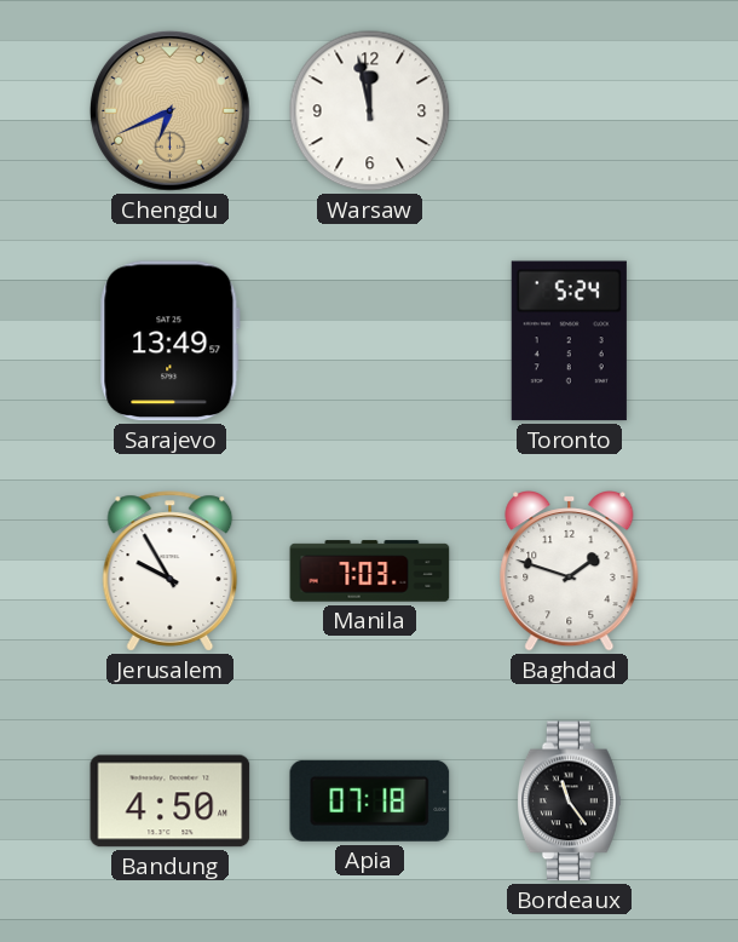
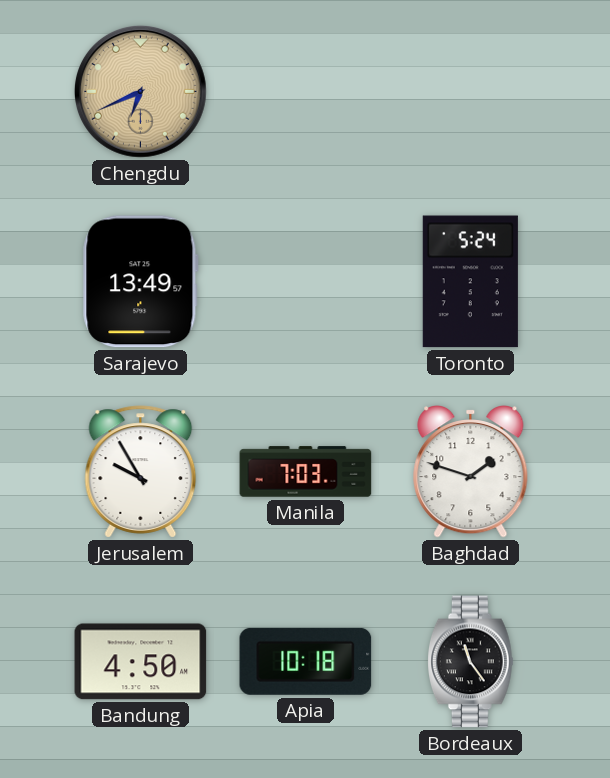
Warsaw: 11:58 -> none
Apia: 07:18 -> 10:18
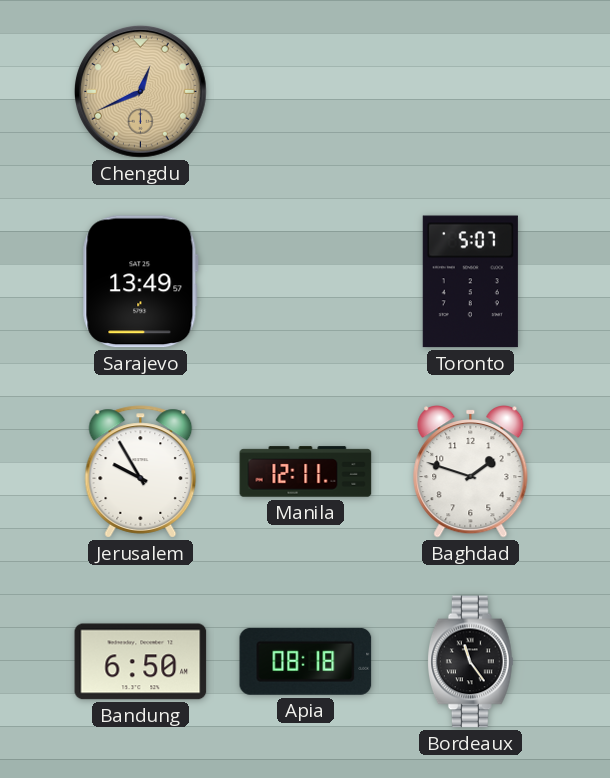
Chengdu: 6:41 -> 12:41
Toronto: 5:24 -> 5:07
Manila: 7:03 -> 12:11
Bandung: 4:50 -> 6:50
Apia: 10:18 -> 08:18
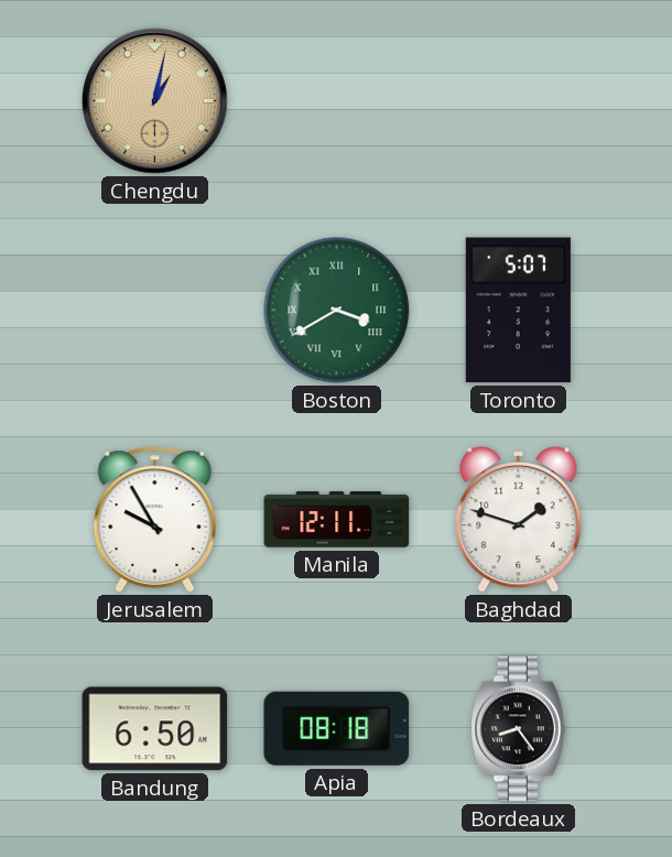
Chengdu: 12:41 -> 1:02
Sarajevo: 13:49 -> none
Boston: none -> 3:40
Bordeaux: 11:24 -> 8:24
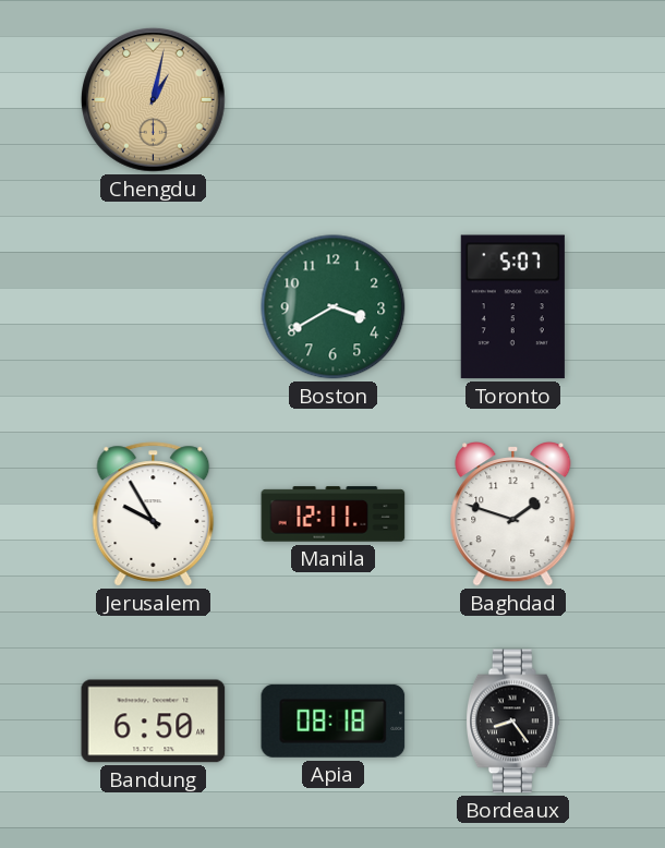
Boston numerals: Roman -> Arabic
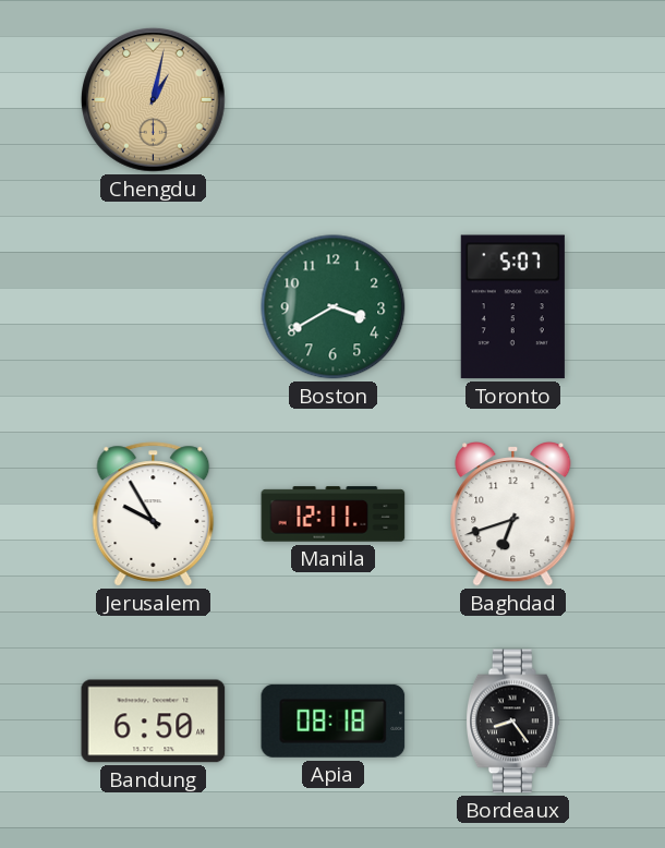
Baghdad: 1:48 -> 6:42
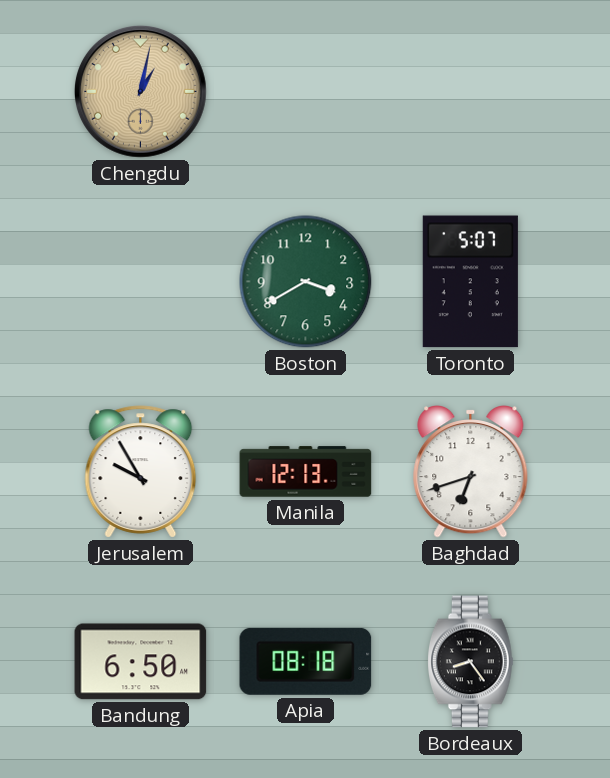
Manila: 12:11 -> 12:13
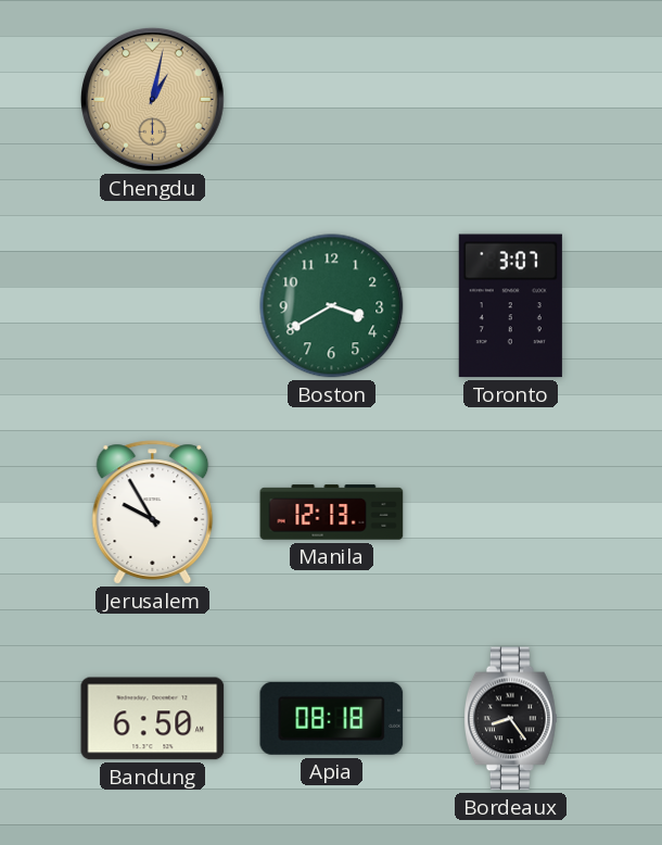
Toronto: 5:07 -> 3:07
Baghdad: 6:42 -> none
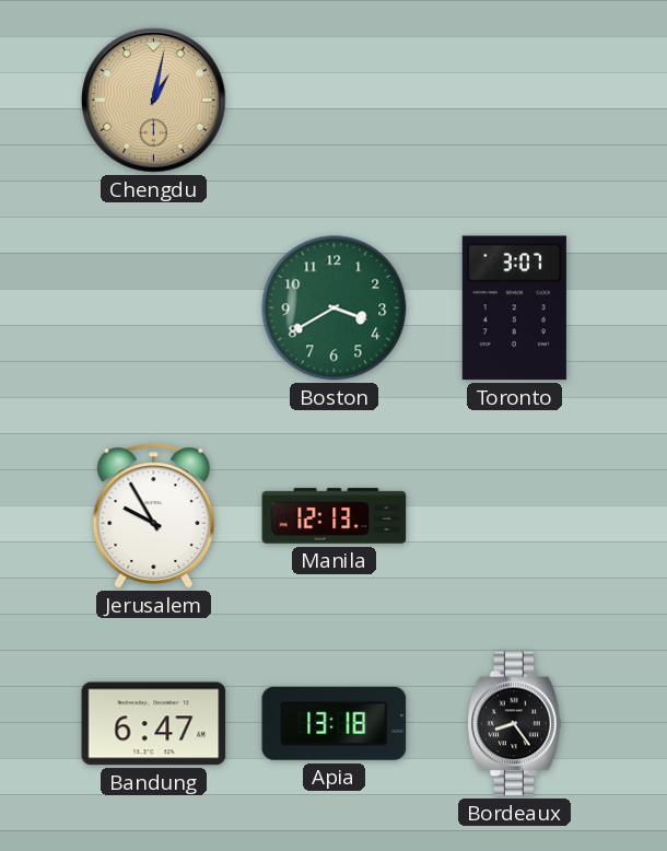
Bandung: 6:50 -> 6:47
Apia: 08:18 -> 13:18
